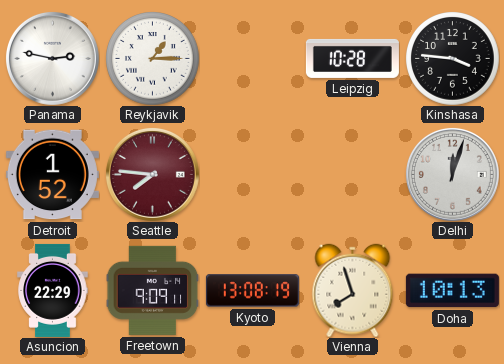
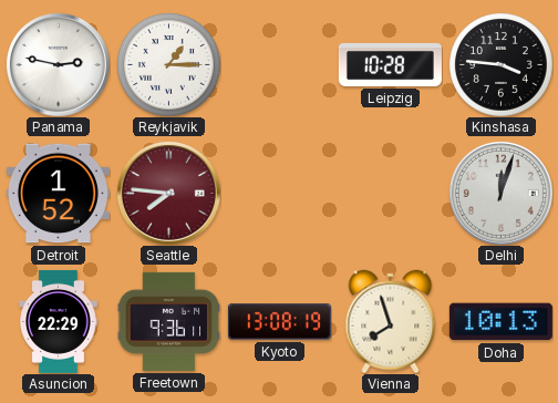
Freetown: 9:09 -> 9:36
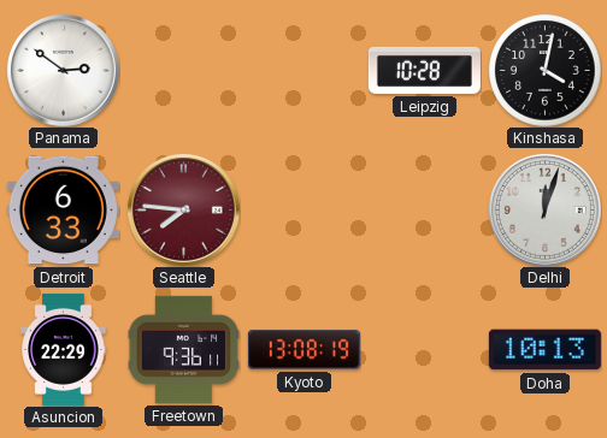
Panama: 2:47 -> 2:51
Reykjavik: 1:15 -> none
Kinshasa: 3:46 -> 4:02
Detroit: 1:52 -> 6:33
Vienna: 7:57 -> none
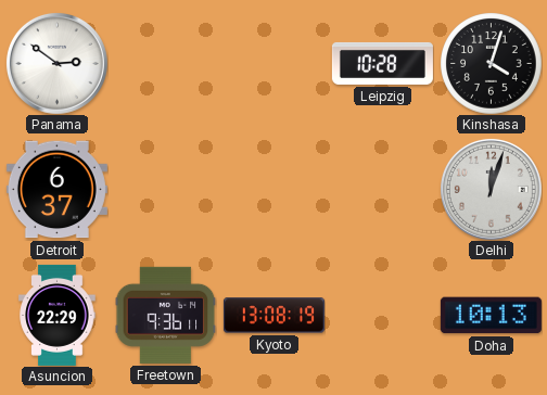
Kinshasa: 4:02 -> 4:03
Detroit: 6:33 -> 6:37
Seattle: 7:46 -> none
